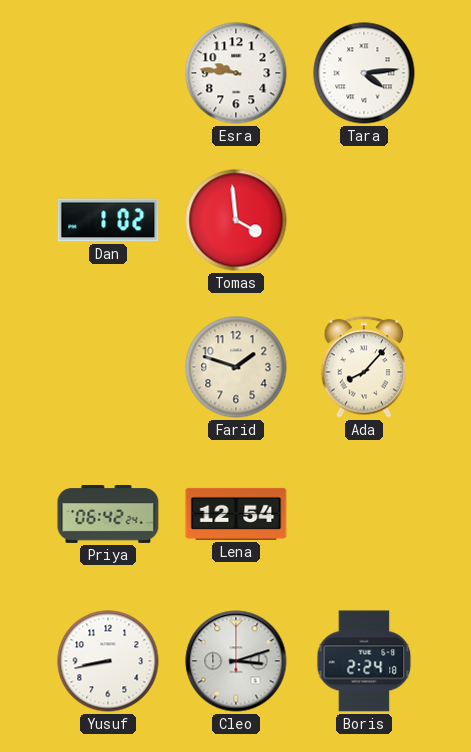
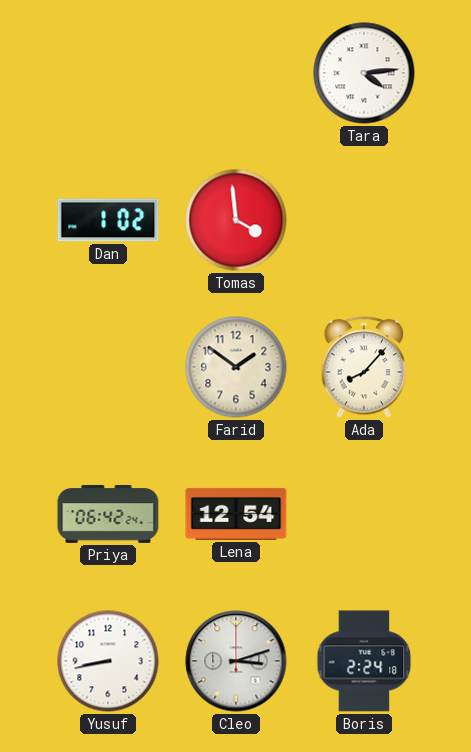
Esra: 9:46 -> none
Farid: 1:48 -> 1:51
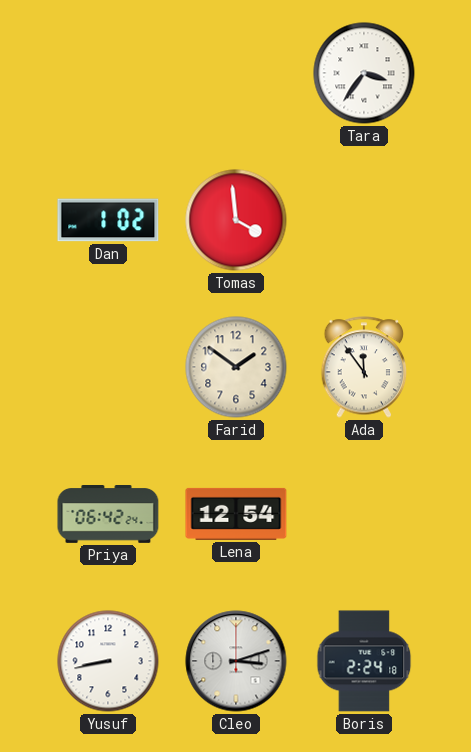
Tara: 4:14 -> 3:36
Ada: 8:07 -> 11:54
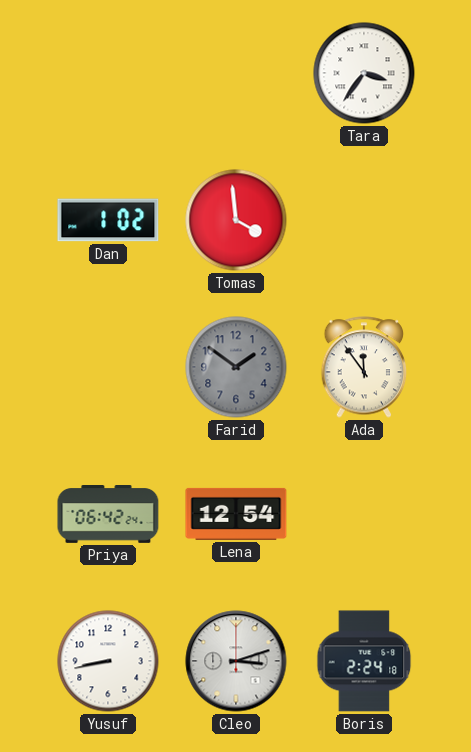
Farid dial: cream -> grey
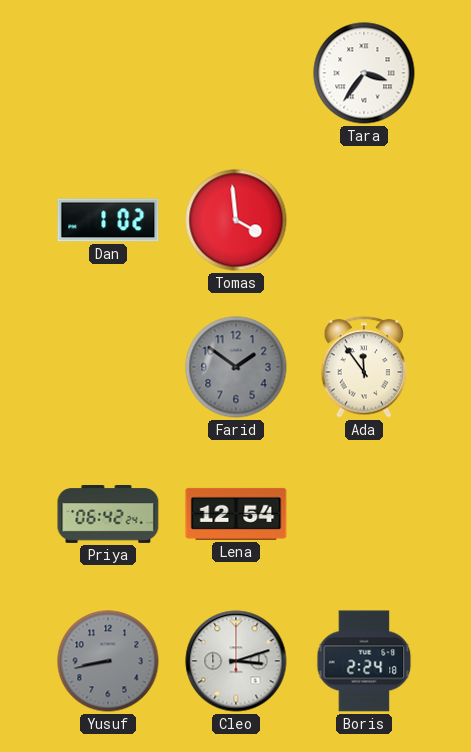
Yusuf dial: white -> grey
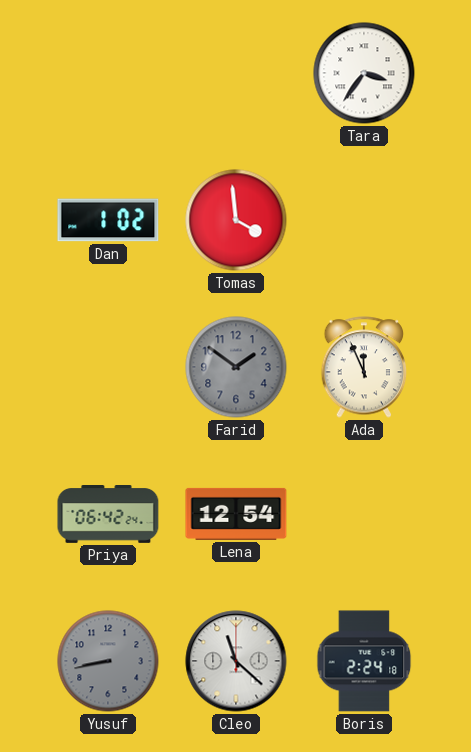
Ada: 11:54 -> 11:56
Cleo: 3:12 -> 11:22
